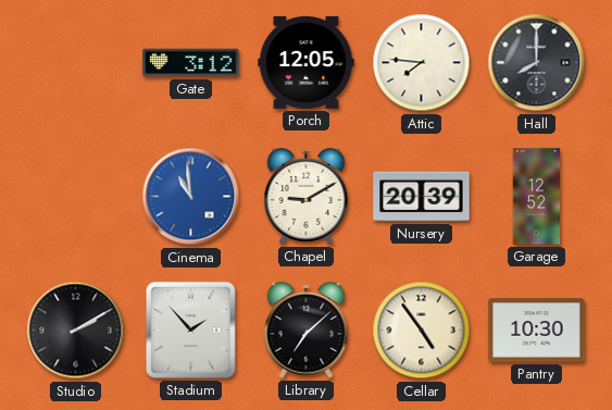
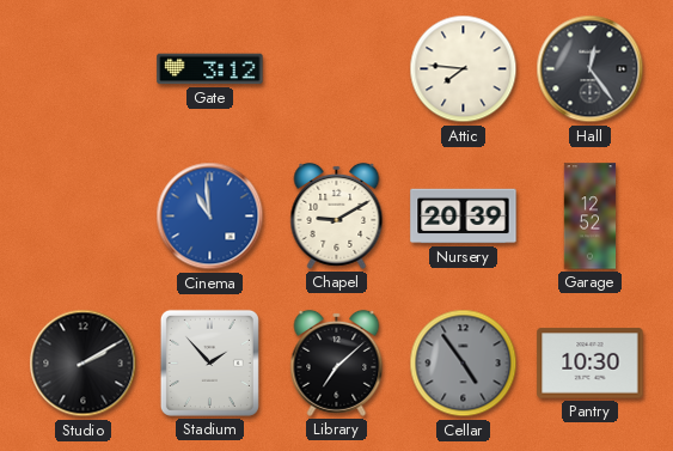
Porch: 12:05 -> none
Hall: 8:00 -> 12:24
Cellar dial: cream -> grey
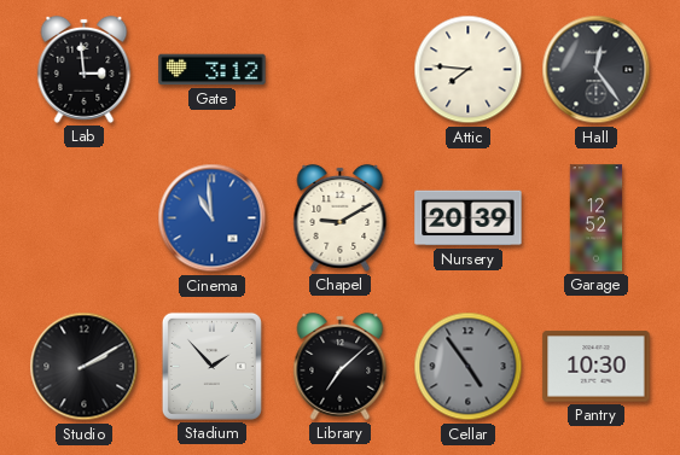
Lab: none -> 2:59
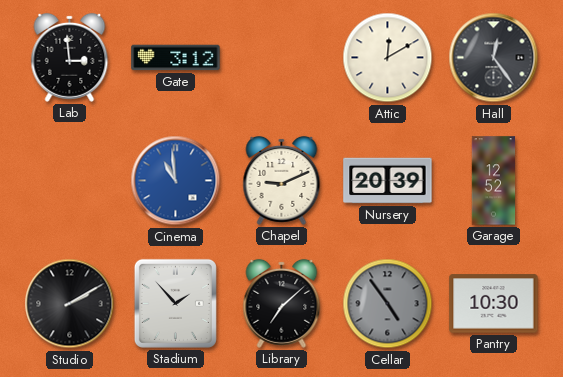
Attic: 7:46 -> 12:10
Chapel: 9:10 -> 9:11
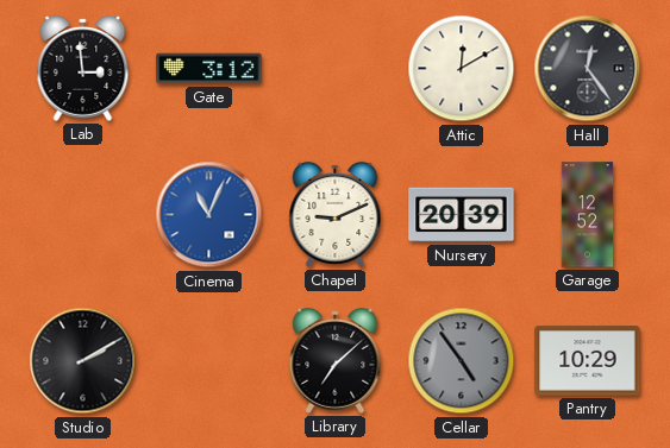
Cinema: 10:59 -> 11:04
Stadium: 1:53 -> none
Pantry: 10:30 -> 10:29
